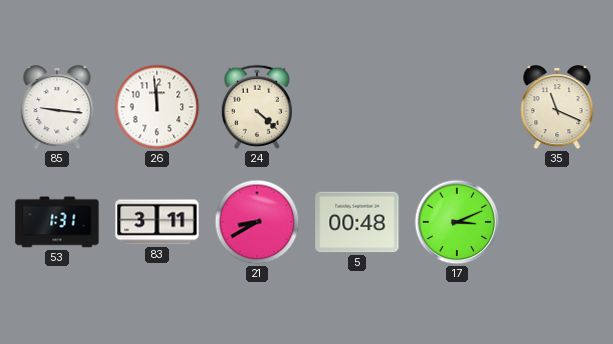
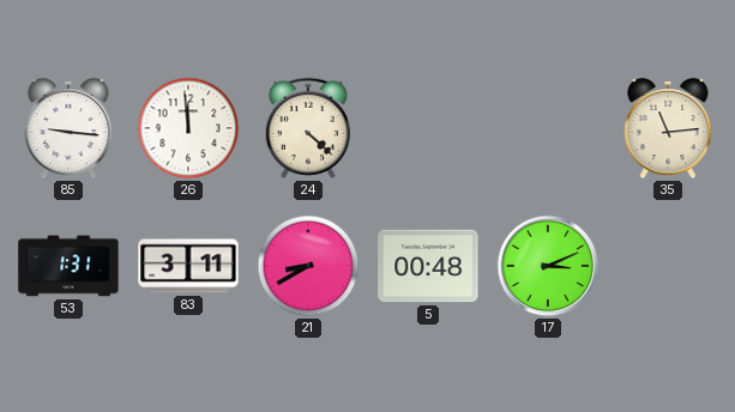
35: 11:19 -> 11:14
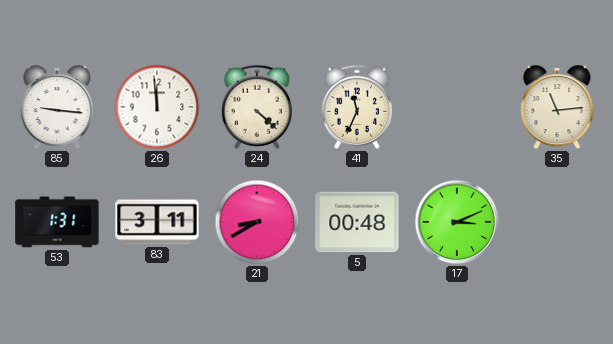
41: none -> 11:34
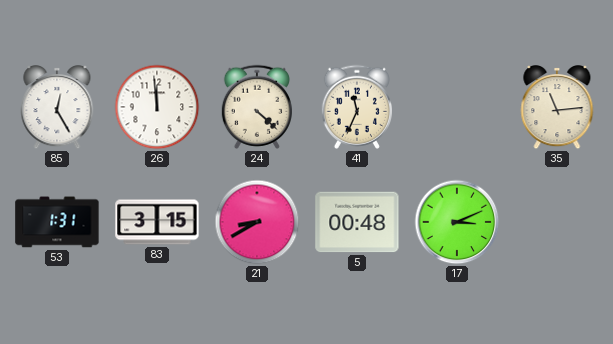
85: 9:16 -> 12:25
83: 3:11 -> 3:15
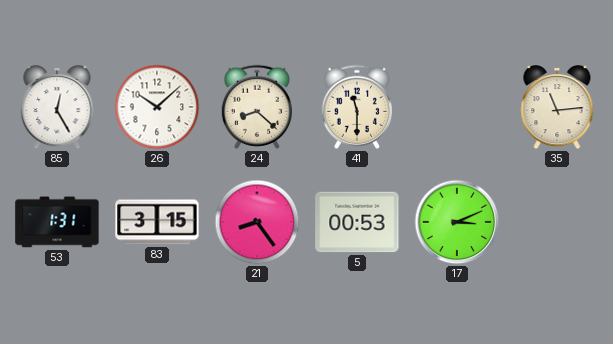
26: 11:59 -> 10:08
24: 4:22 -> 8:22
41: 11:34 -> 11:30
21: 8:40 -> 8:24
5: 00:48 -> 00:53
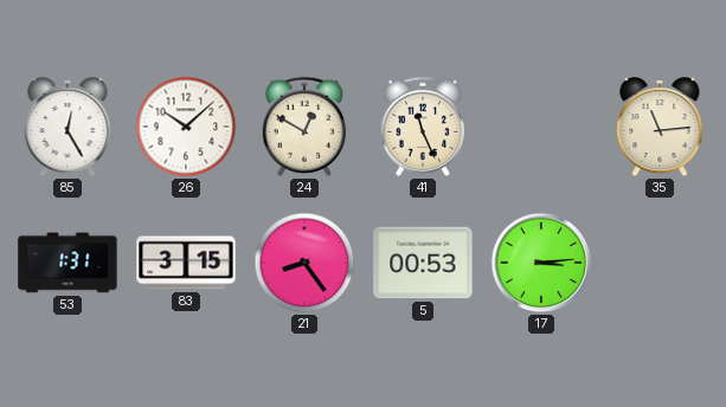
24: 8:22 -> 12:50
41: 11:30 -> 11:26
17: 3:11 -> 3:14
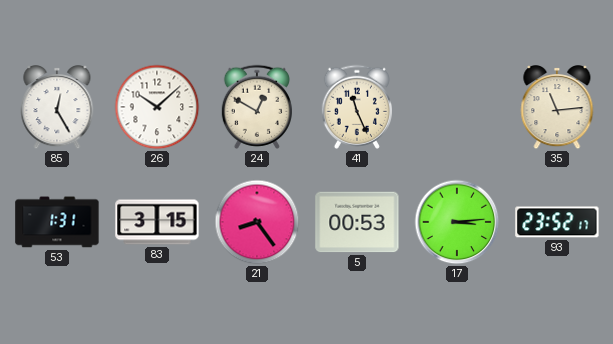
93: none -> 23:52
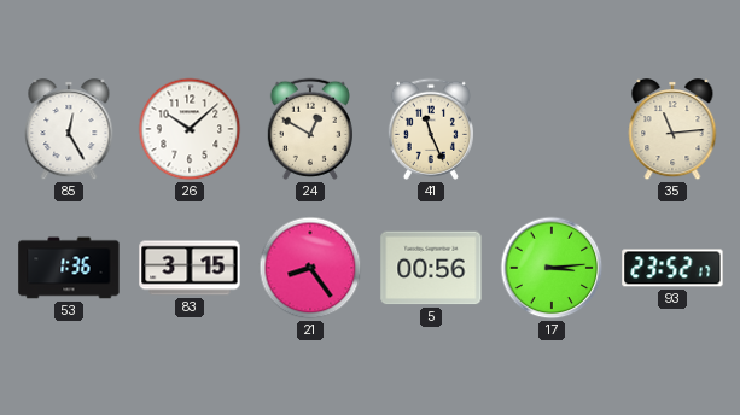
53: 1:31 -> 1:36
5: 00:53 -> 00:56
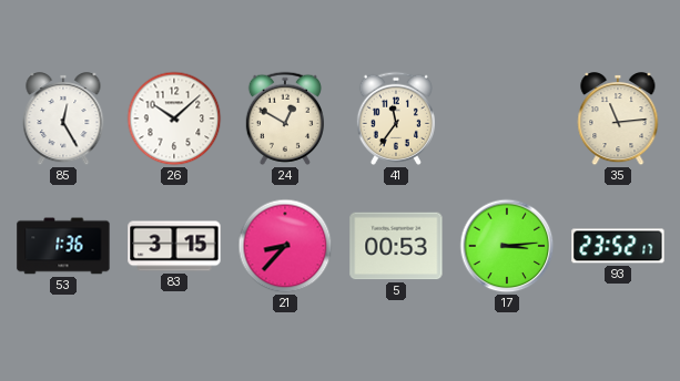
41: 11:26 -> 11:36
21: 8:24 -> 8:37
5: 00:56 -> 00:53
